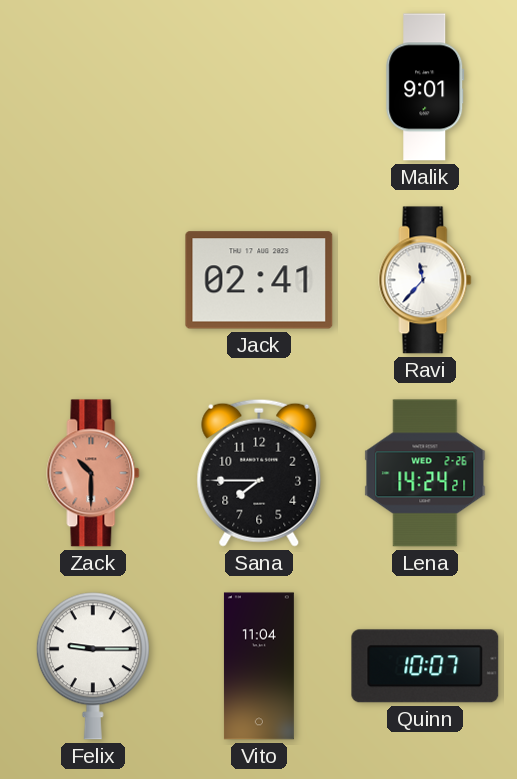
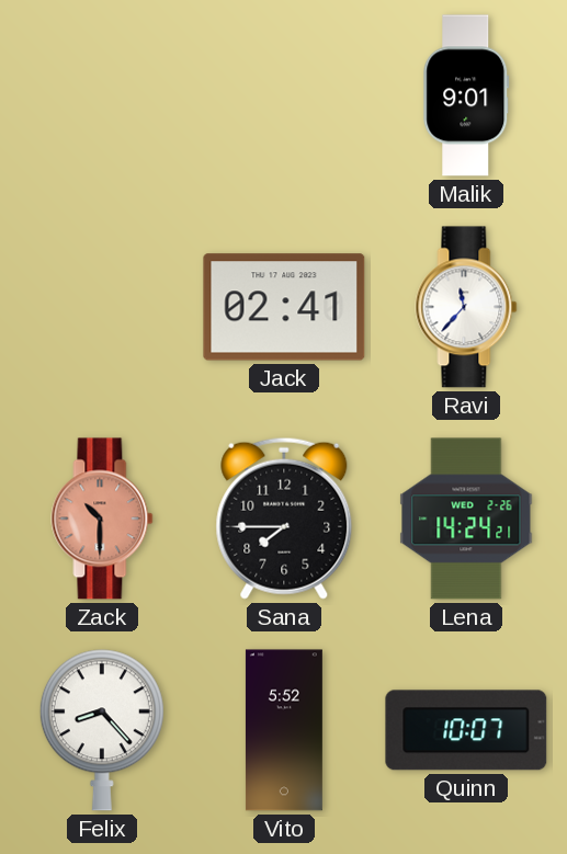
Felix: 9:15 -> 8:23
Vito: 11:04 -> 5:52
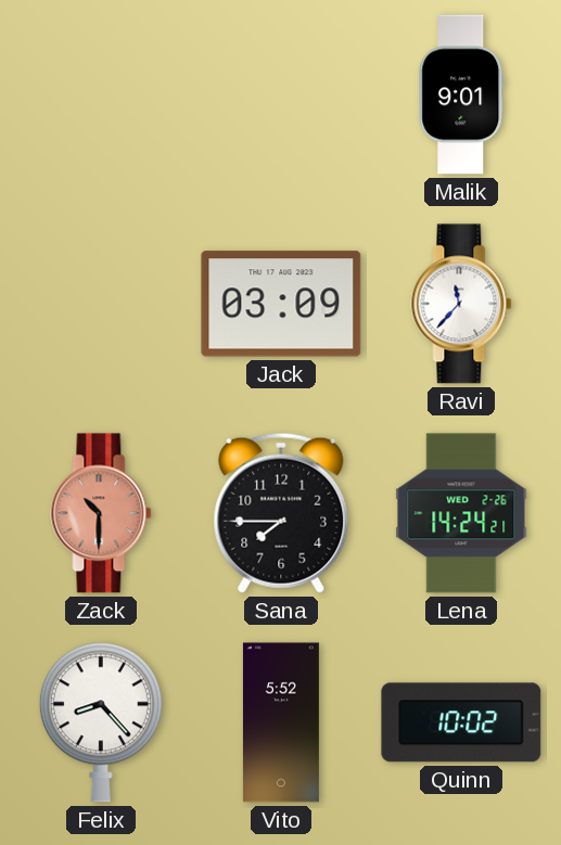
Jack: 02:41 -> 03:09
Quinn: 10:07 -> 10:02
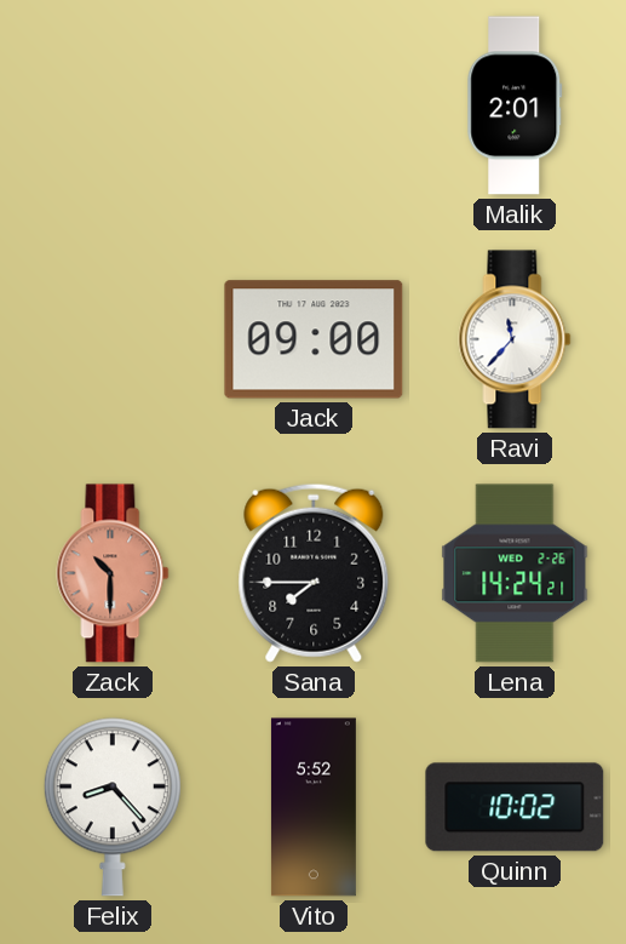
Malik: 9:01 -> 2:01
Jack: 03:09 -> 09:00
